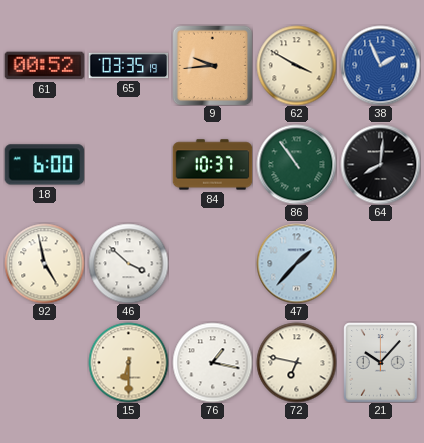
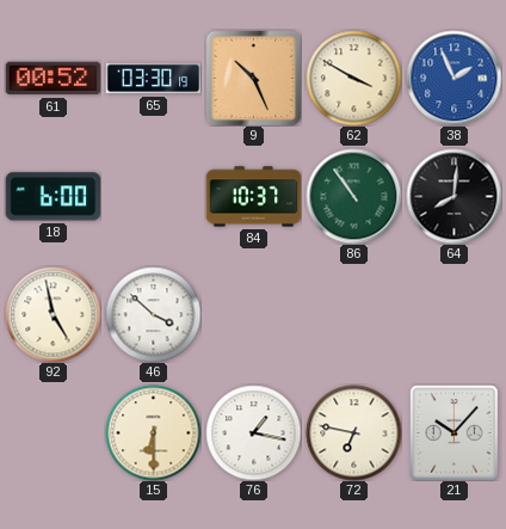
65: 03:35 -> 03:30
9: 9:44 -> 10:26
47: 1:37 -> none
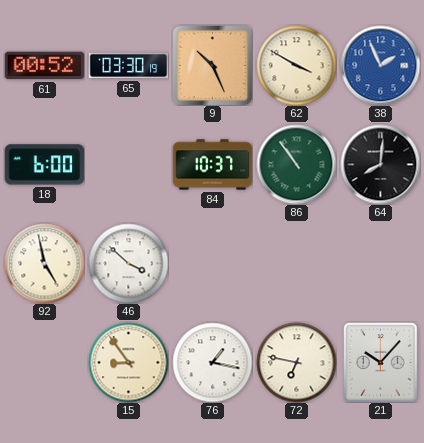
15: 6:30 -> 8:54
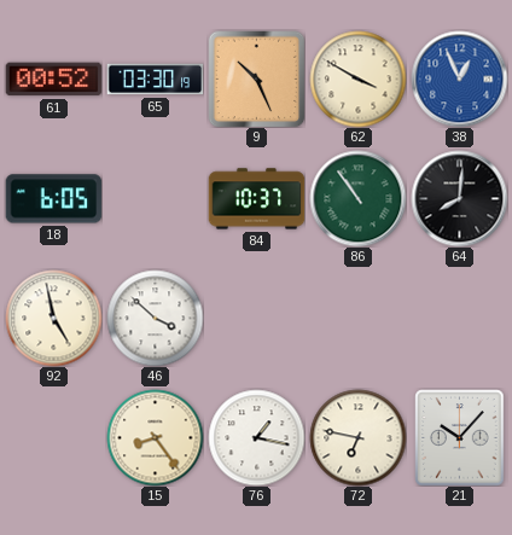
38: 1:56 -> 12:56
18: 6:00 -> 6:05
15: 8:54 -> 8:24
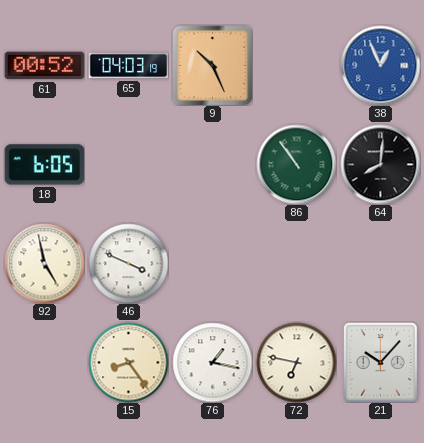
65: 03:30 -> 04:03
62: 3:50 -> none
84: 10:37 -> none
46: 3:52 -> 3:49
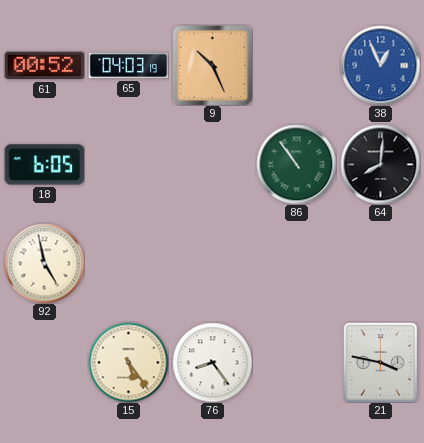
46: 3:49 -> none
15: 8:24 -> 5:24
76: 1:17 -> 8:24
72: 6:47 -> none
21: 10:07 -> 3:47
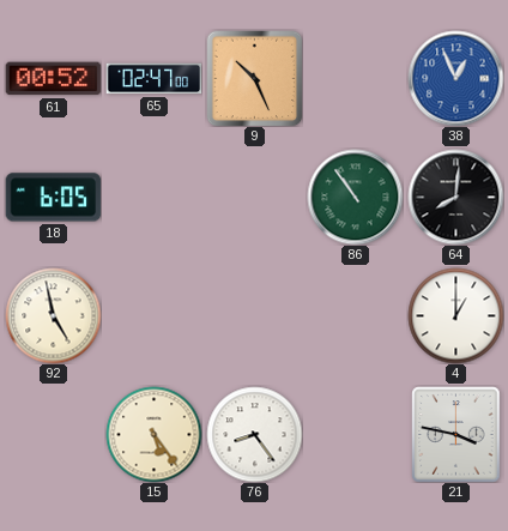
65: 04:03 -> 02:47
4: none -> 1:00
